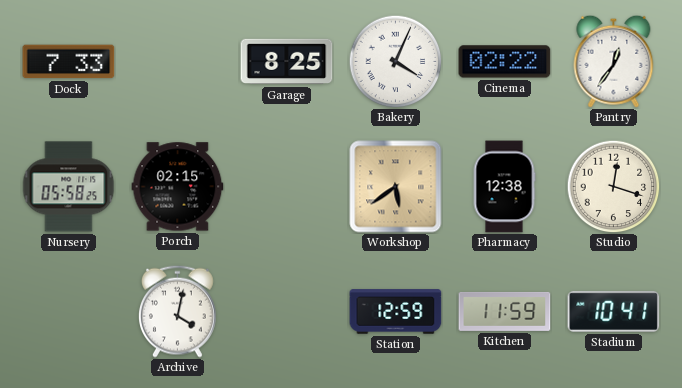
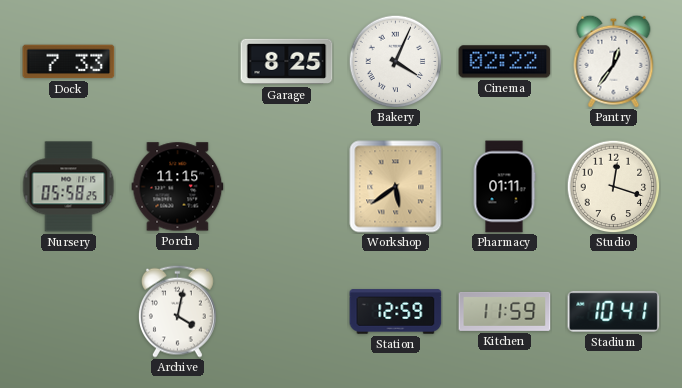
Porch: 02:15 -> 11:15
Pharmacy: 12:38 -> 01:11
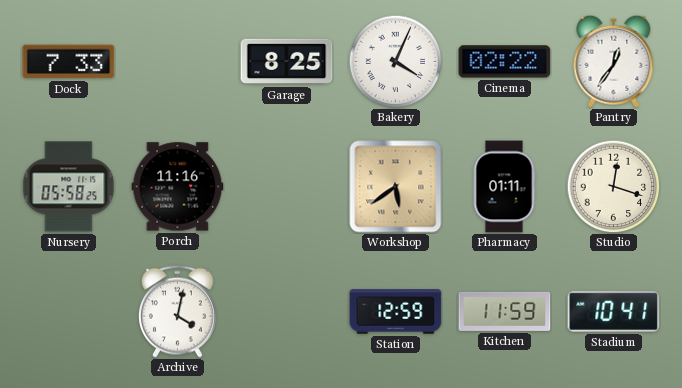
Porch: 11:15 -> 11:16
